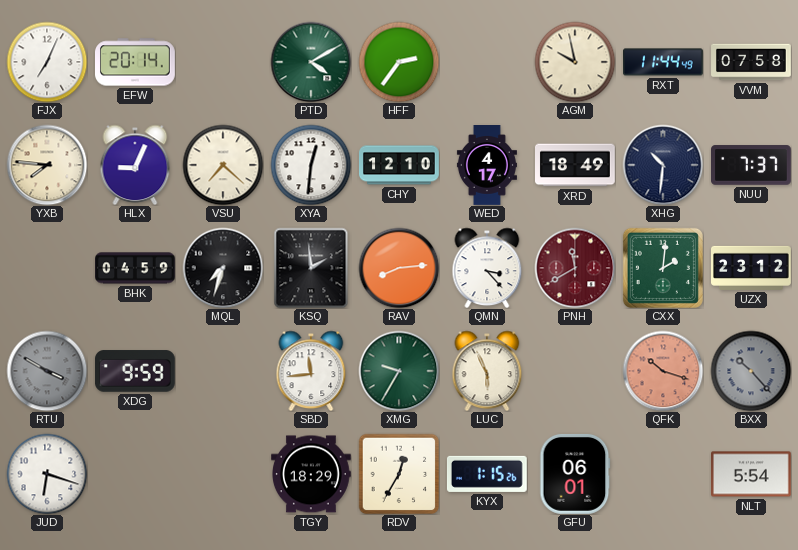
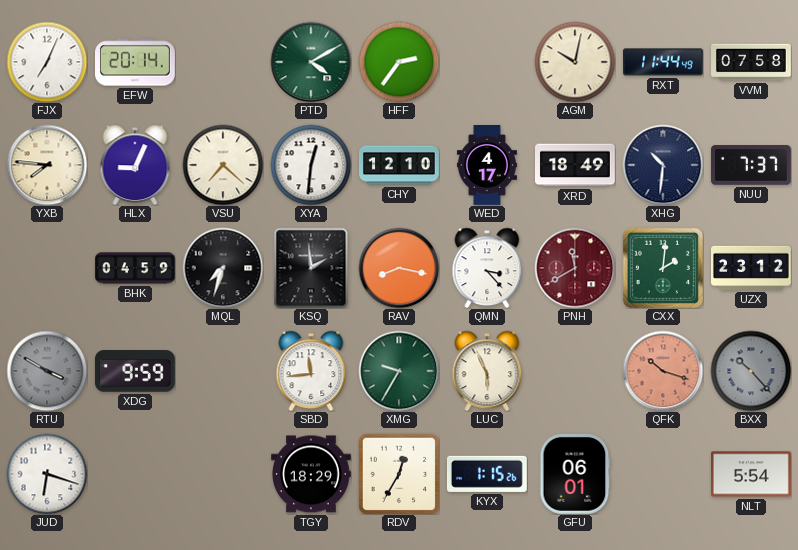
AGM: 9:58 -> 10:02
RAV: 8:14 -> 8:17
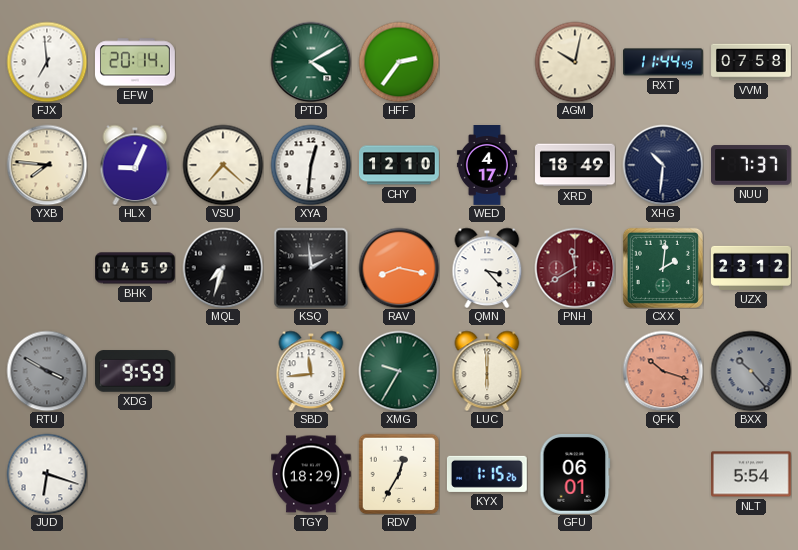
FJX: 7:04 -> 6:59
LUC: 5:56 -> 6:00
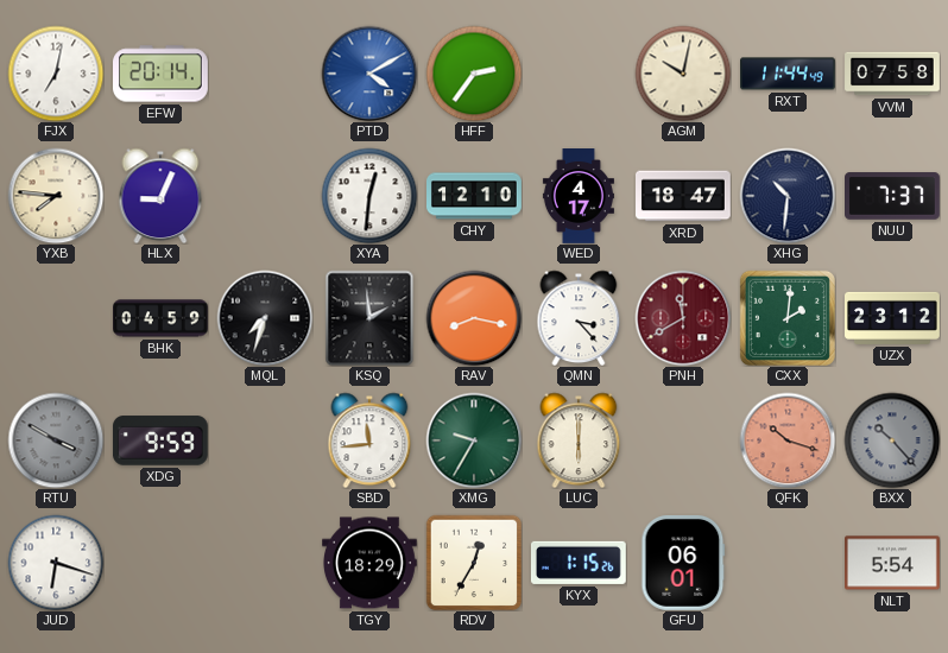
FJX: 6:59 -> 7:02
PTD dial: green -> blue
VSU: 7:22 -> none
XRD: 18:49 -> 18:47
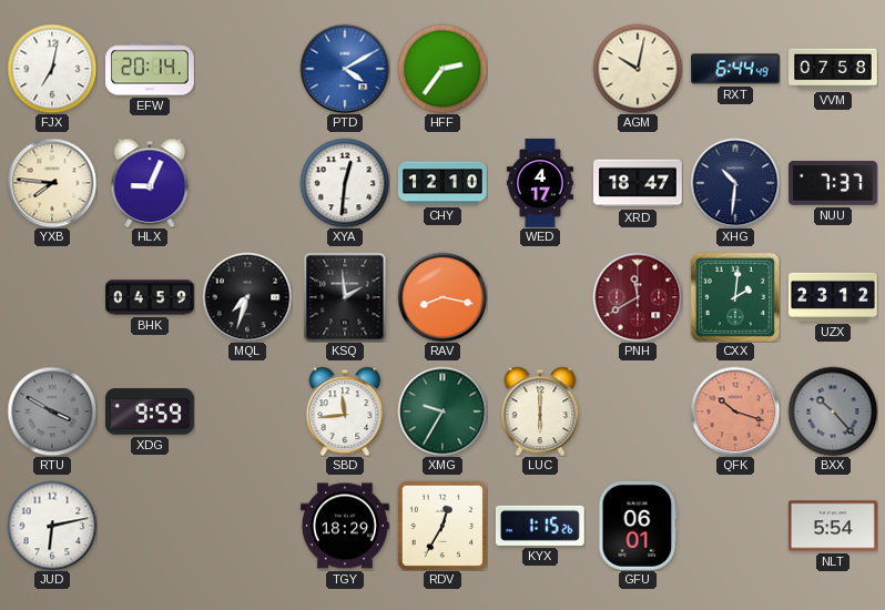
RXT: 11:44 -> 6:44
QMN: 3:23 -> none
JUD: 6:18 -> 6:13
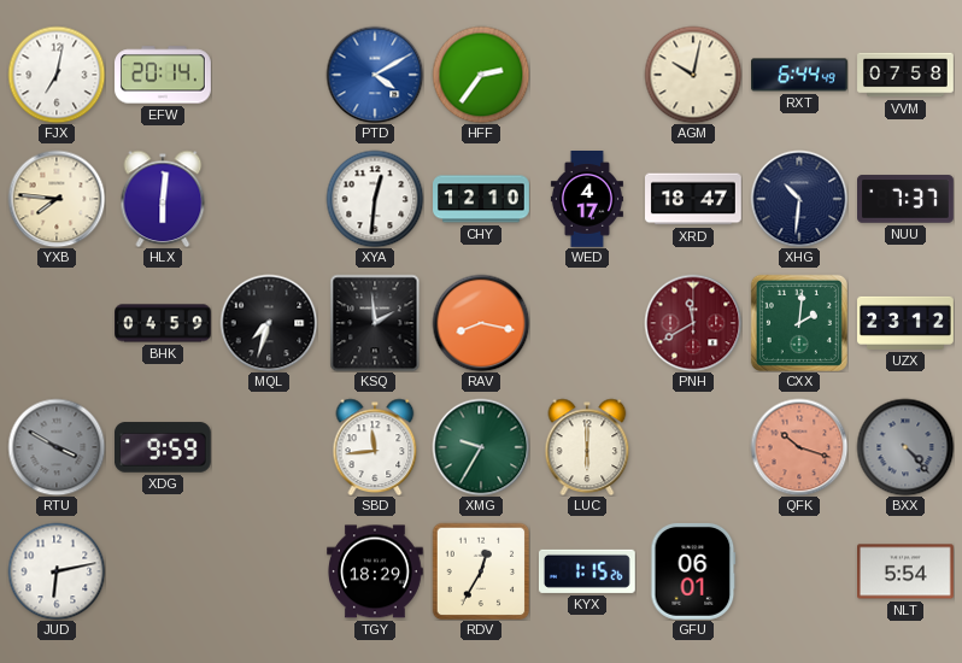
HLX: 9:04 -> 6:01
BXX: 10:23 -> 4:23
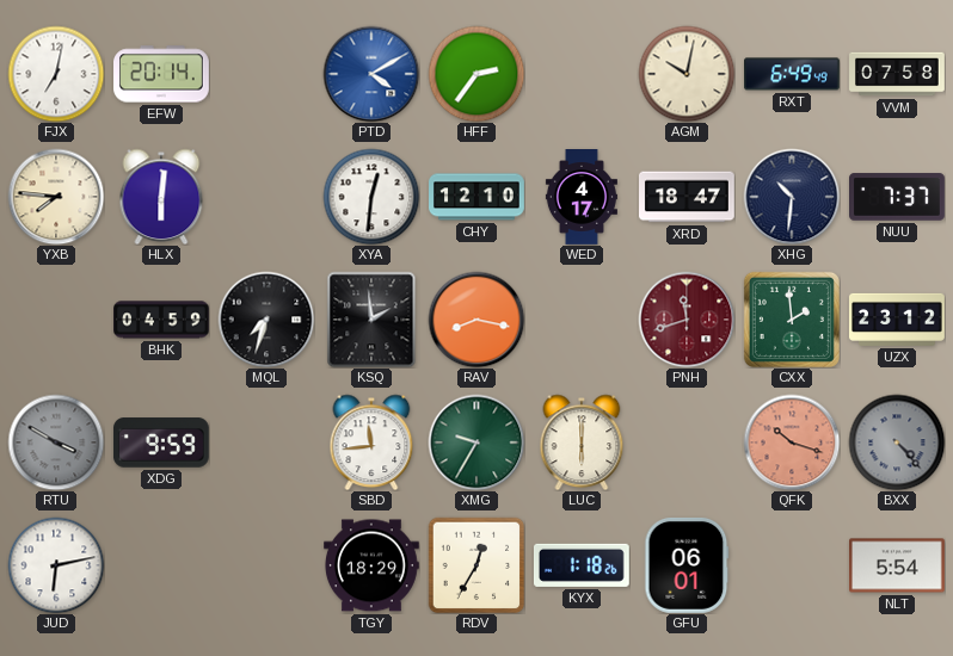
RXT: 6:44 -> 6:49
PNH: 11:40 -> 11:42
CXX: 2:01 -> 1:59
KYX: 1:15 -> 1:18
